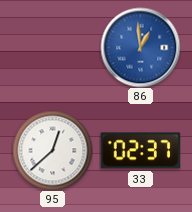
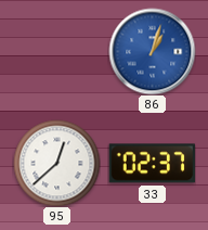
86: 12:59 -> 1:03
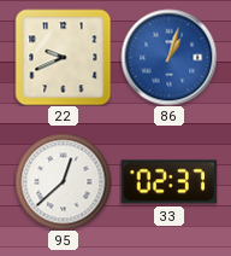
22: none -> 9:41
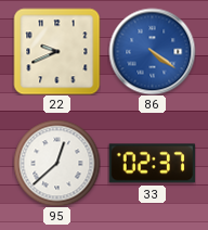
86: 1:03 -> 4:21
